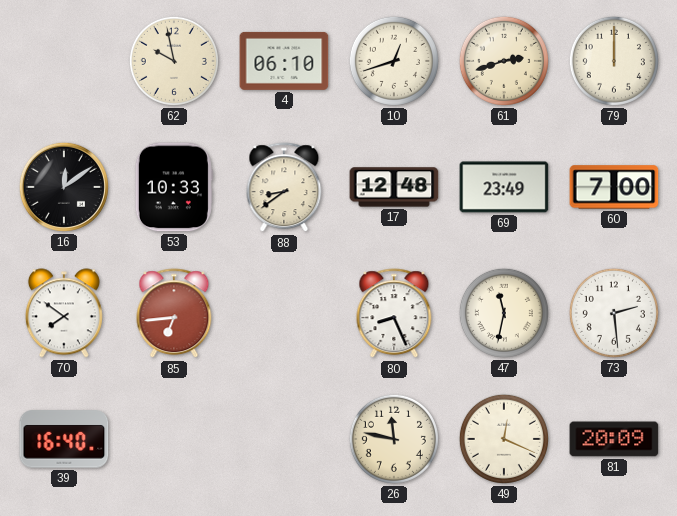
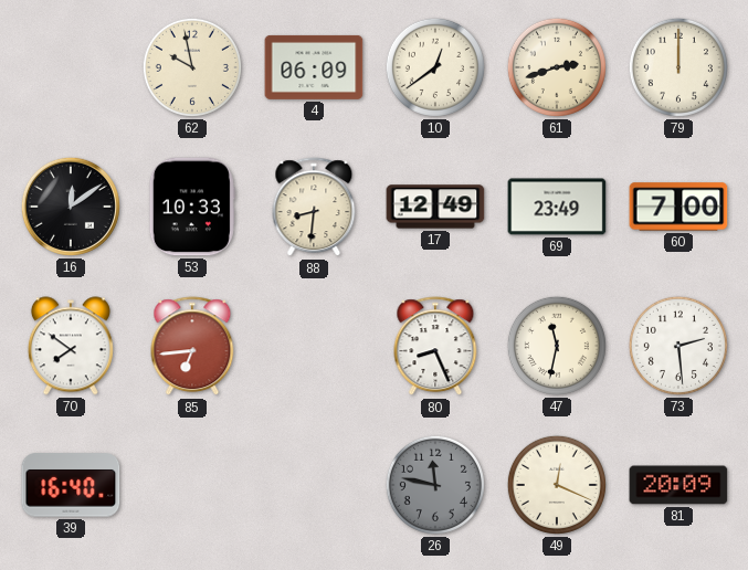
4: 06:10 -> 06:09
10: 12:42 -> 12:39
88: 8:39 -> 8:31
17: 12:48 -> 12:49
26 dial: cream -> grey
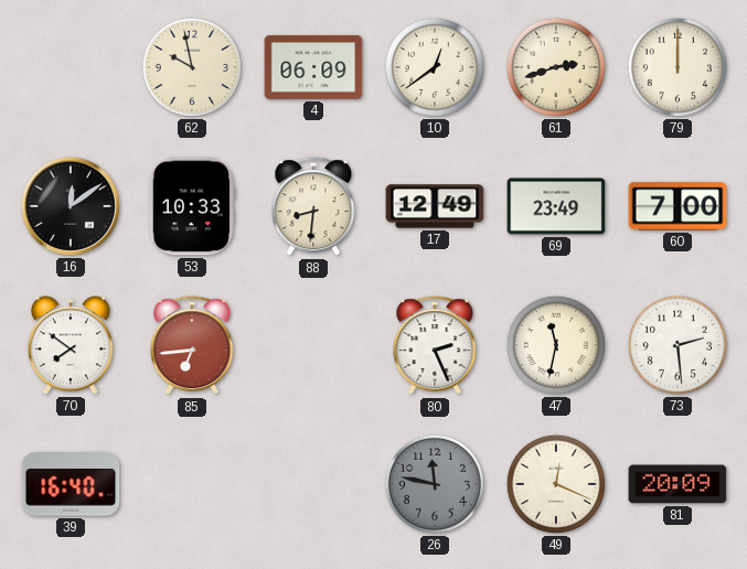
80: 8:26 -> 2:26
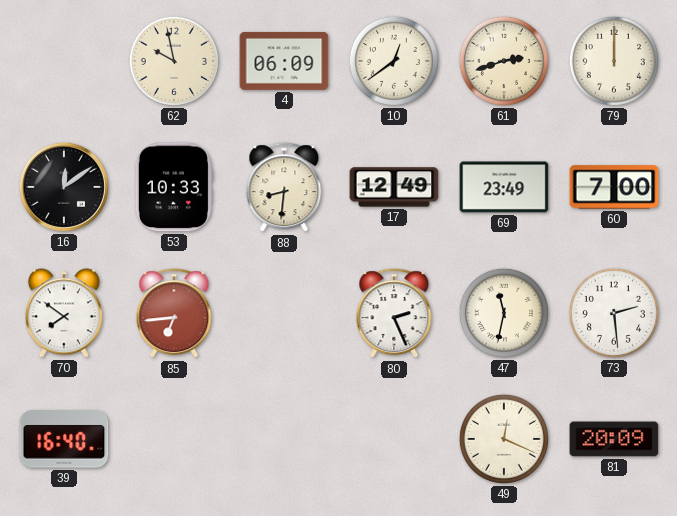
26: 11:47 -> none
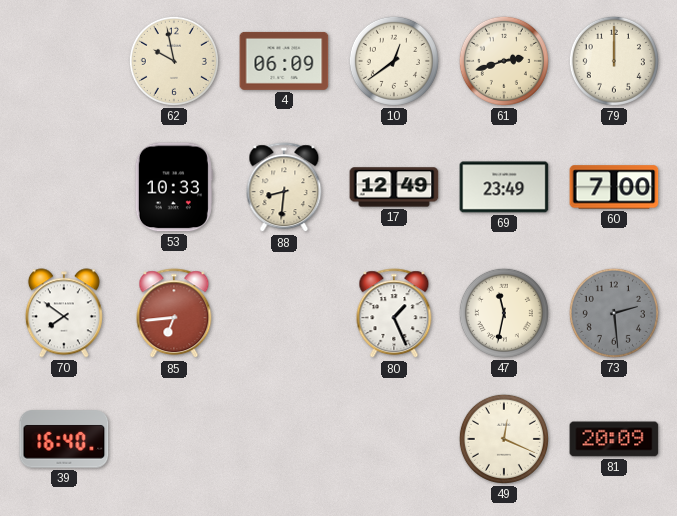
16: 12:09 -> none
80: 2:26 -> 1:26
73 dial: white -> grey
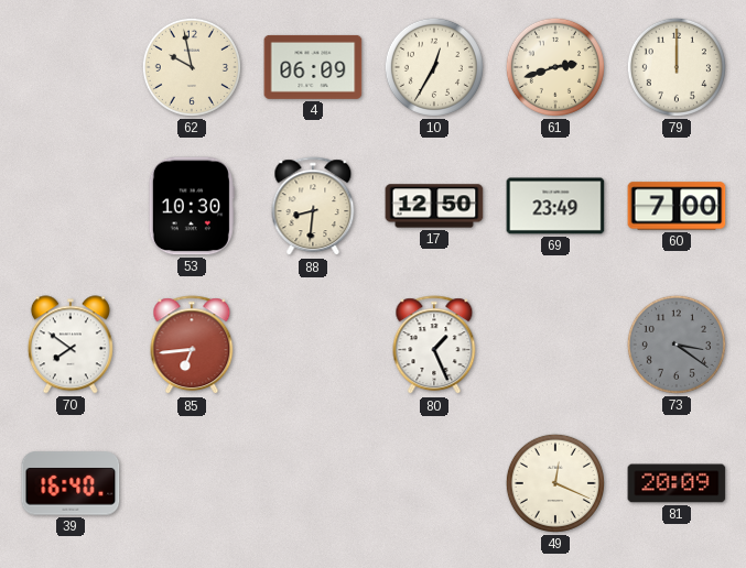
10: 12:39 -> 12:35
53: 10:33 -> 10:30
17: 12:49 -> 12:50
47: 11:32 -> none
73: 2:29 -> 3:21
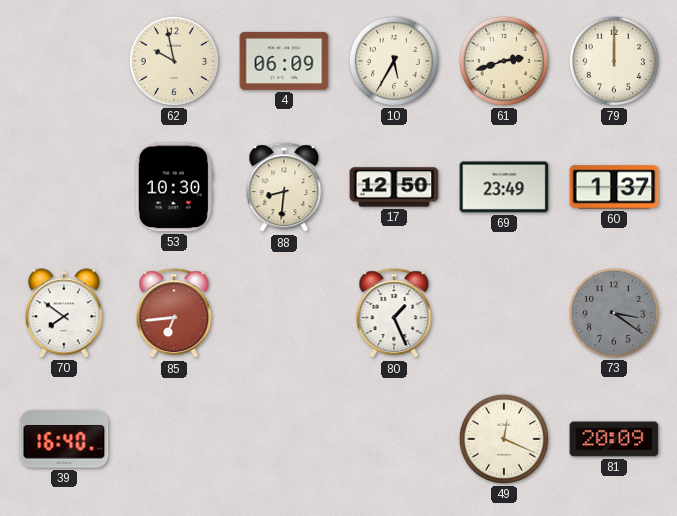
10: 12:35 -> 5:35
60: 7:00 -> 1:37
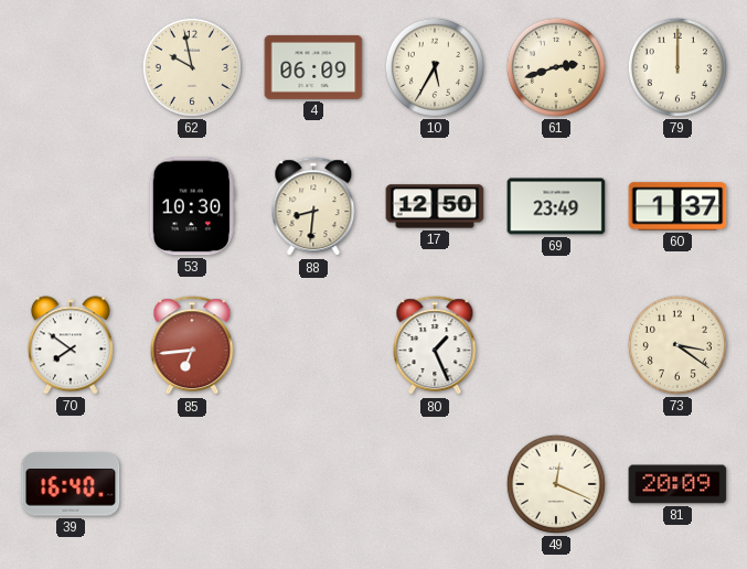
73 dial: grey -> cream
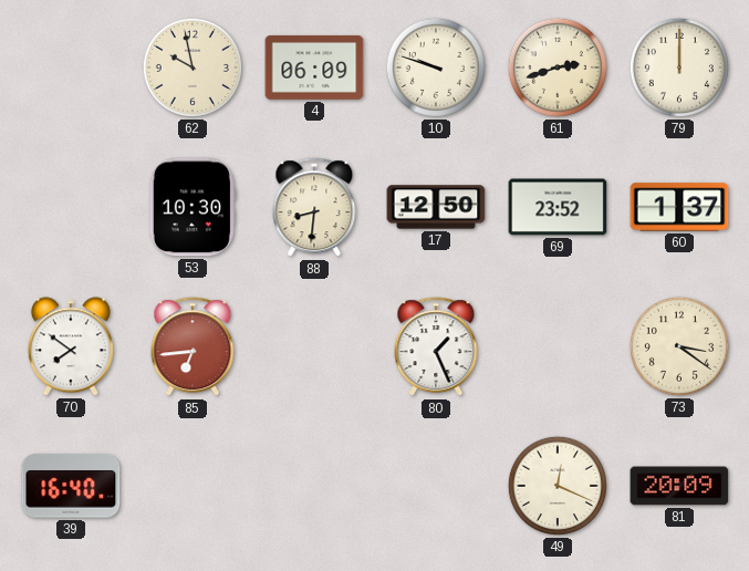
10: 5:35 -> 9:48
69: 23:49 -> 23:52
